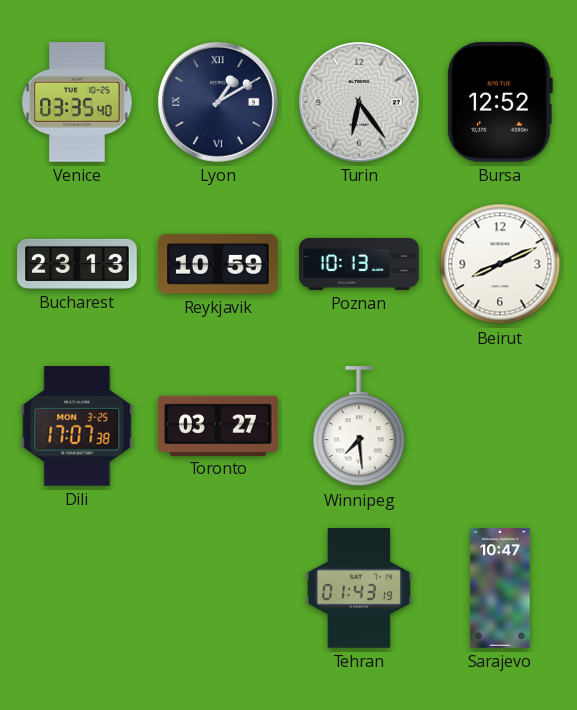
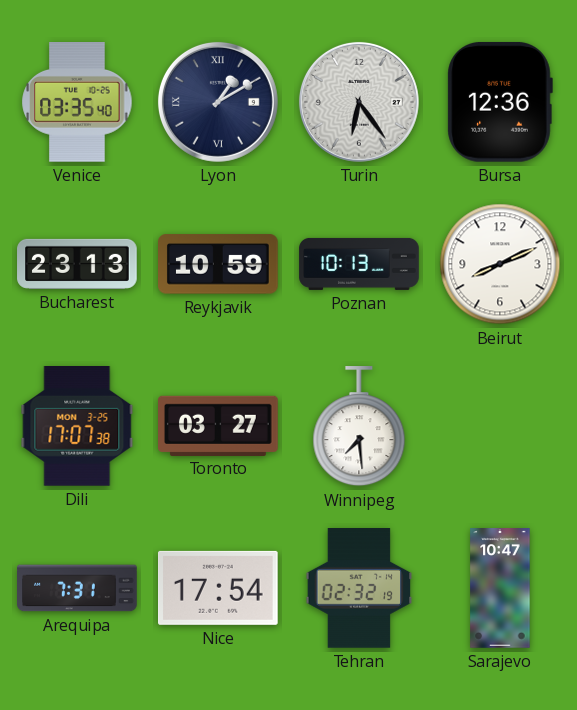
Bursa: 12:52 -> 12:36
Arequipa: none -> 7:31
Nice: none -> 17:54
Tehran: 01:43 -> 02:32
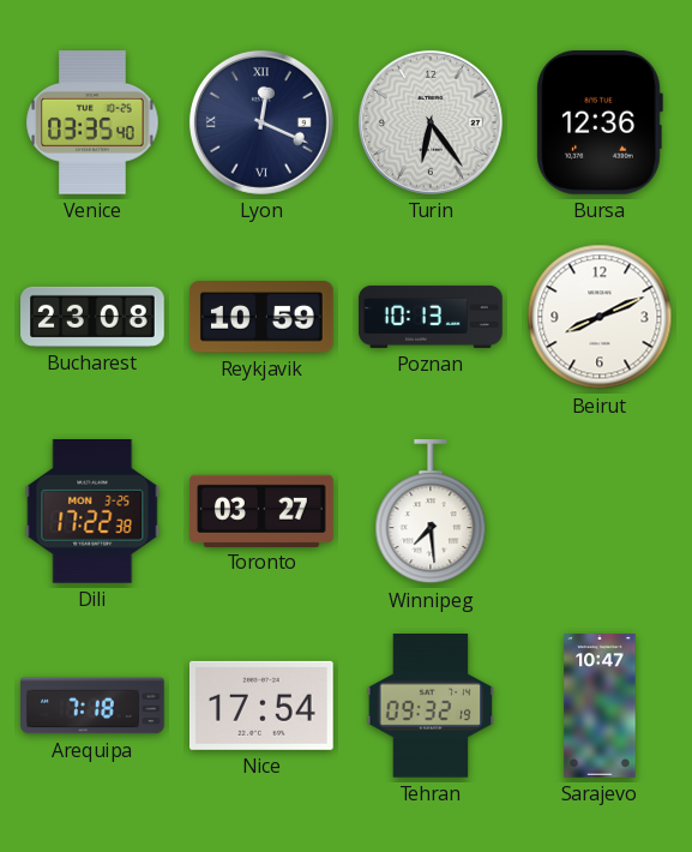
Lyon: 1:10 -> 12:19
Bucharest: 23:13 -> 23:08
Dili: 17:07 -> 17:22
Arequipa: 7:31 -> 7:18
Tehran: 02:32 -> 09:32
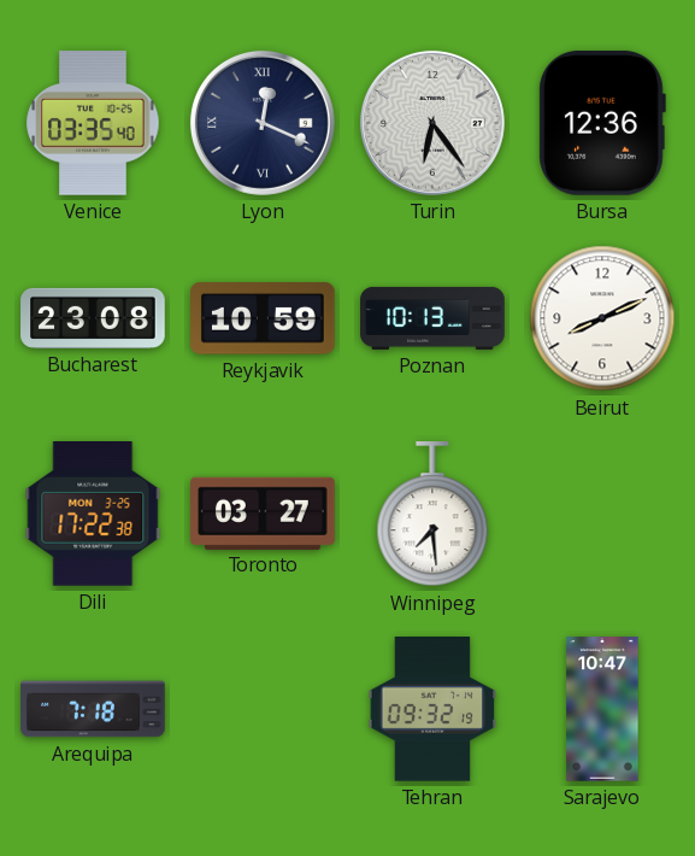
Nice: 17:54 -> none
